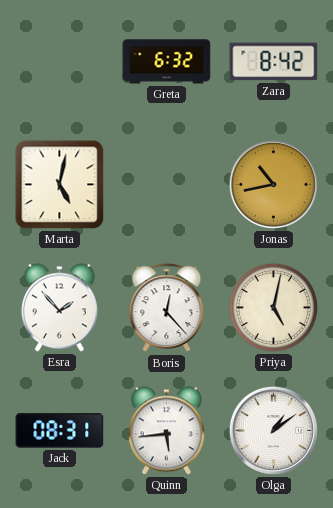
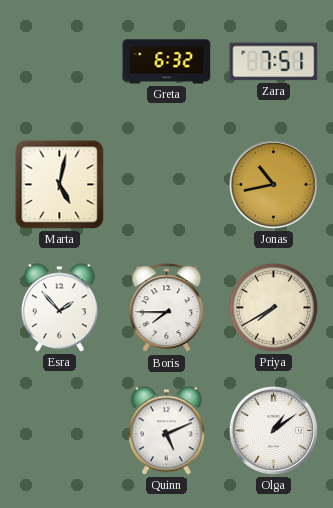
Zara: 8:42 -> 7:51
Boris: 12:23 -> 7:45
Priya: 5:02 -> 7:40
Jack: 08:31 -> none
Quinn: 5:44 -> 5:11
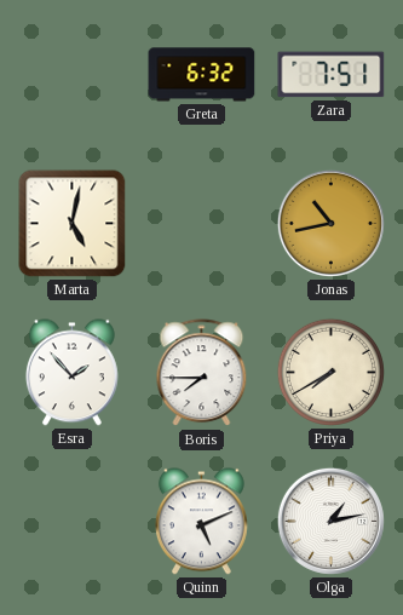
Olga: 1:09 -> 1:13
